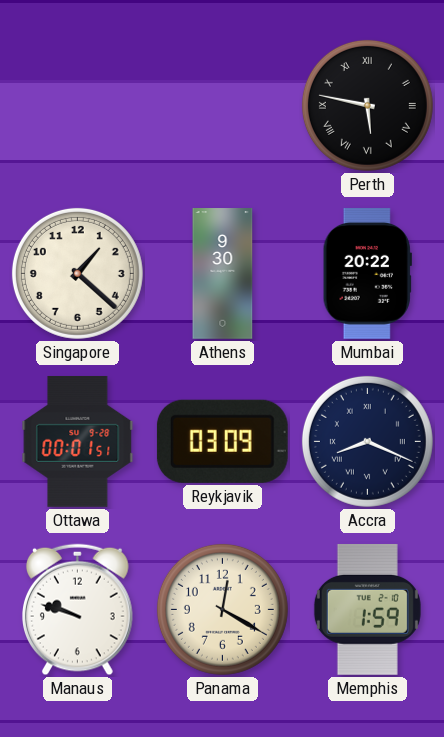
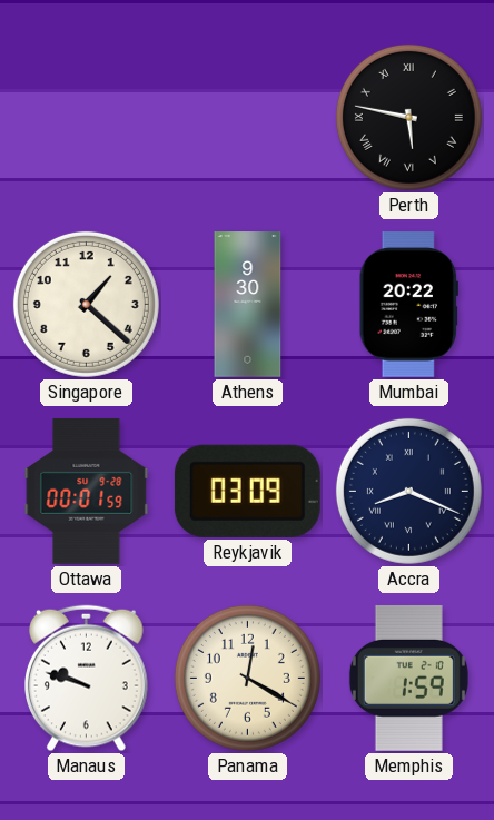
Ottawa: 00:01:51 -> 00:01:59
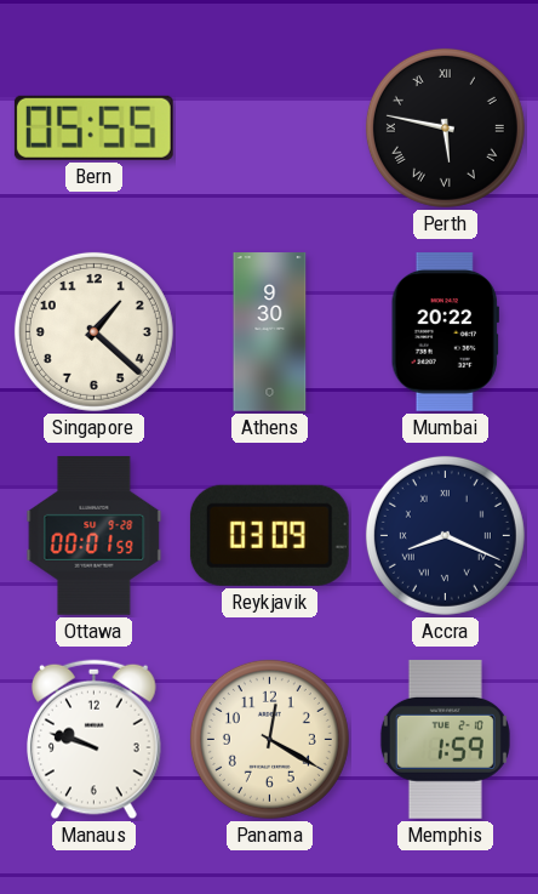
Bern: none -> 05:55
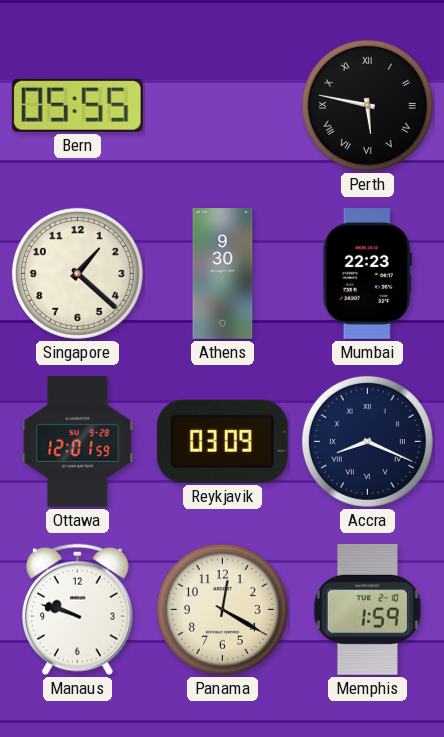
Mumbai: 20:22 -> 22:23
Ottawa: 00:01 -> 12:01
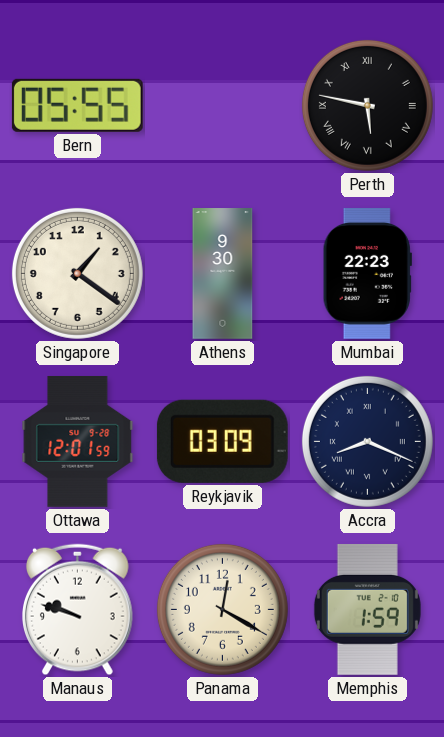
Singapore: 1:22 -> 1:21
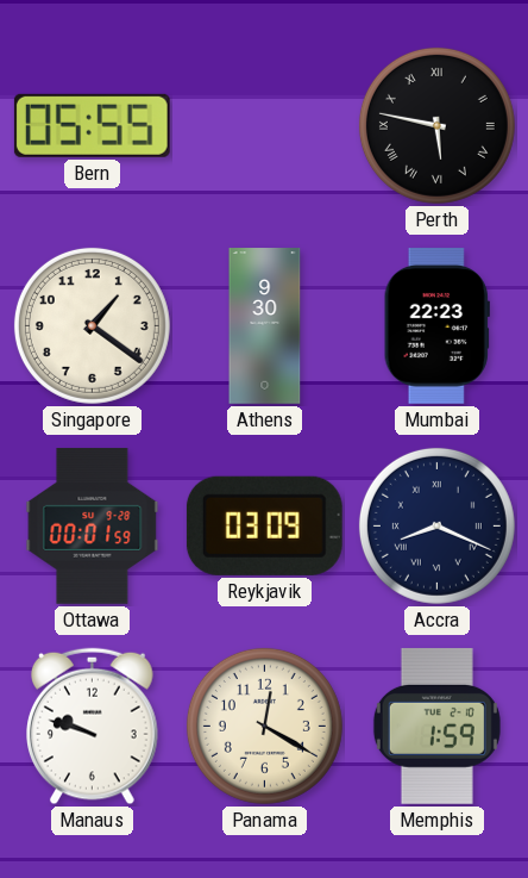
Ottawa: 12:01 -> 00:01
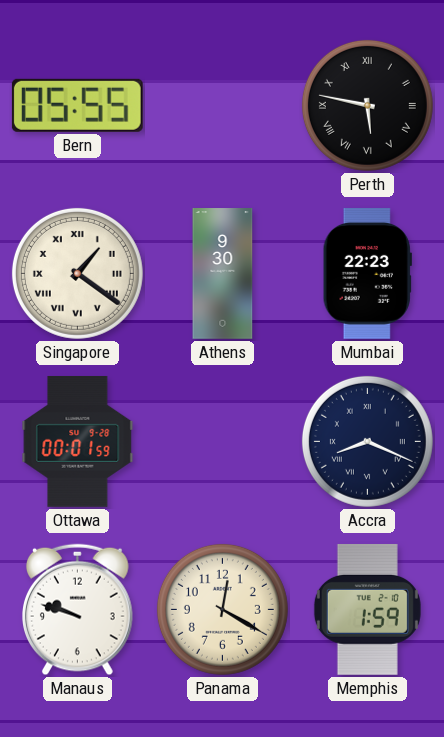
Singapore numerals: Arabic -> Roman
Reykjavik: 03:09 -> none
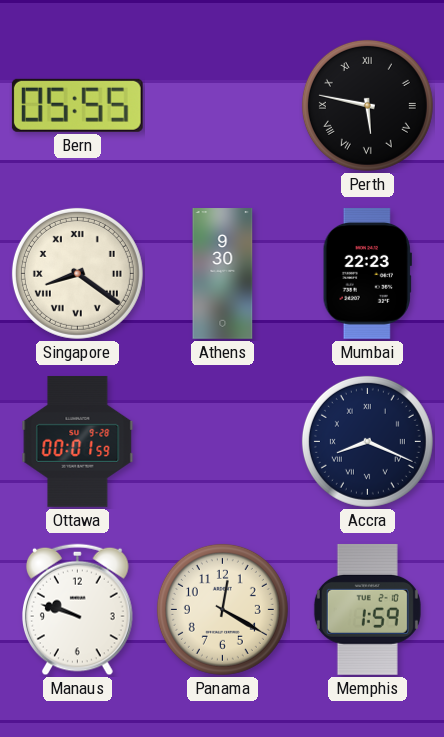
Singapore: 1:21 -> 8:21
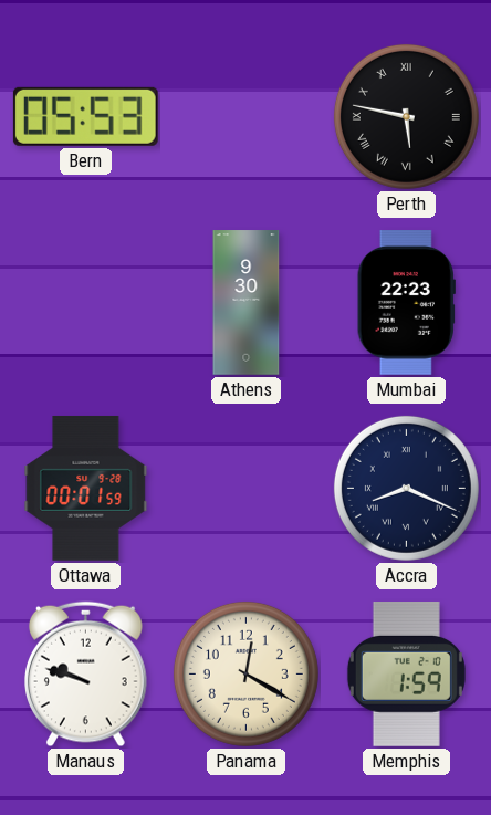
Bern: 05:55 -> 05:53
Singapore: 8:21 -> none
